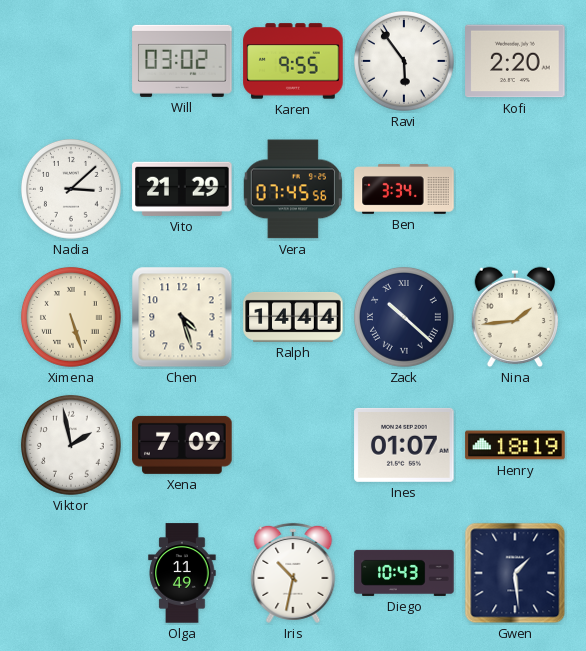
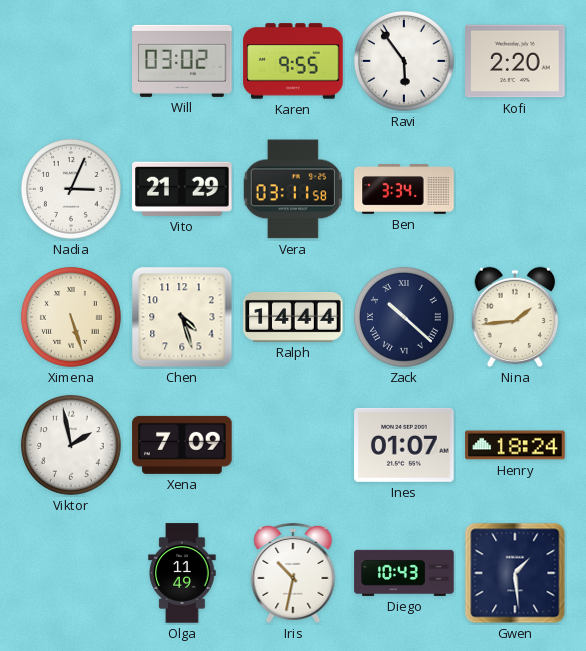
Nadia: 3:08 -> 3:04
Vera: 07:45 -> 03:11
Henry: 18:19 -> 18:24
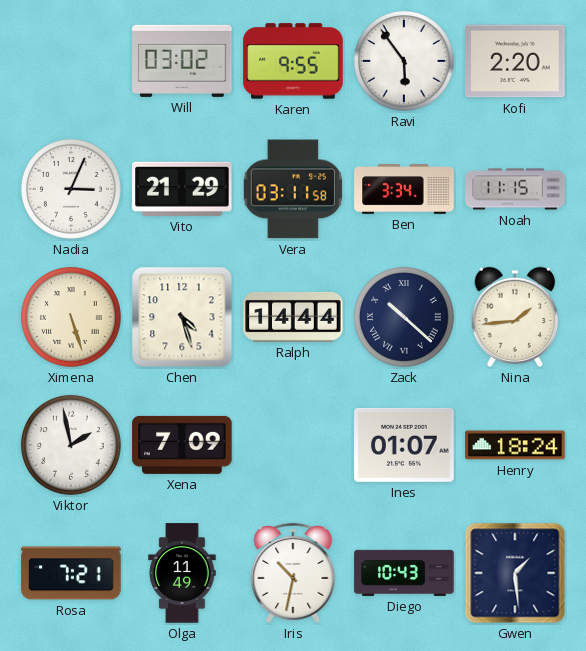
Noah: none -> 11:15
Rosa: none -> 7:21
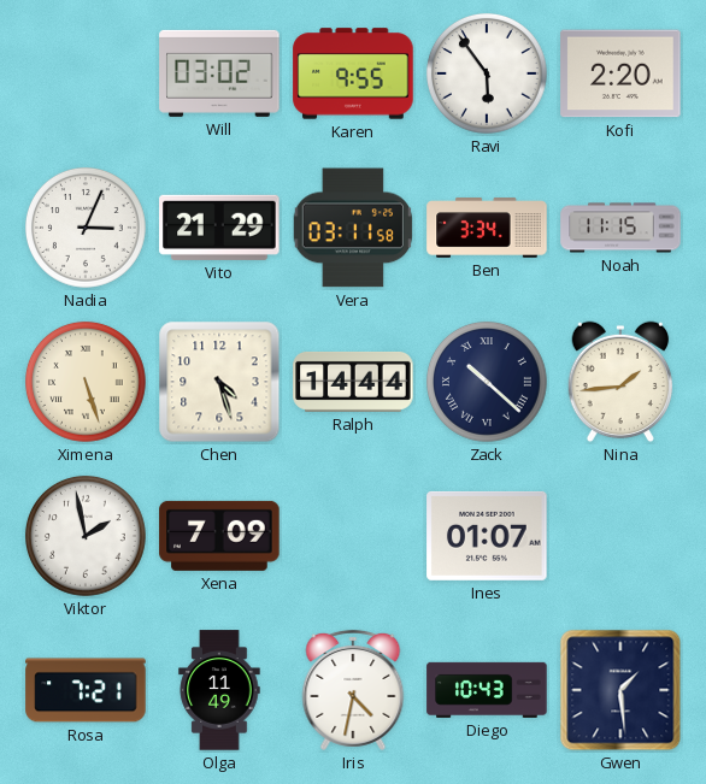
Henry: 18:24 -> none
Iris: 10:32 -> 4:32
